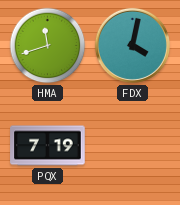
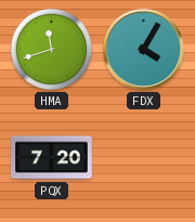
FDX: 4:02 -> 4:05
PQX: 7:19 -> 7:20
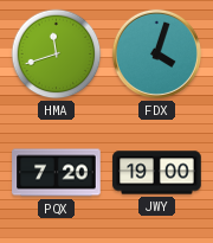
FDX: 4:05 -> 4:03
JWY: none -> 19:00
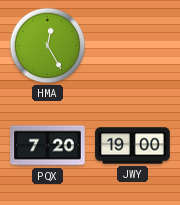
HMA: 11:42 -> 12:25
FDX: 4:03 -> none
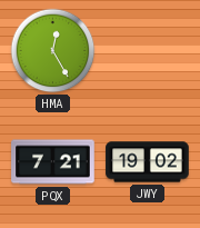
PQX: 7:20 -> 7:21
JWY: 19:00 -> 19:02
